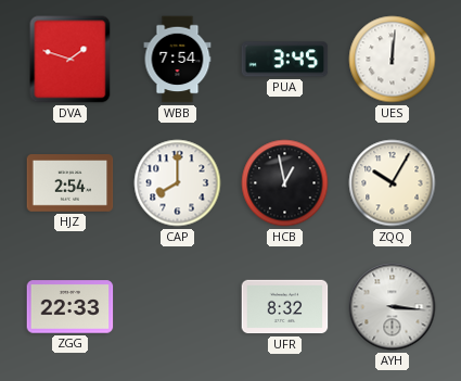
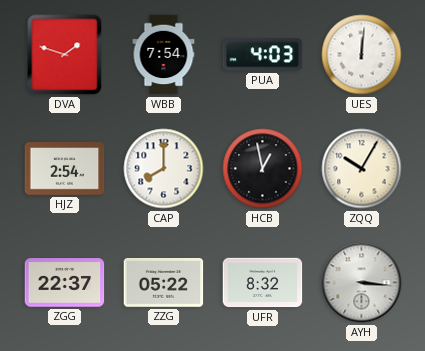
PUA: 3:45 -> 4:03
ZGG: 22:33 -> 22:37
ZZG: none -> 05:22
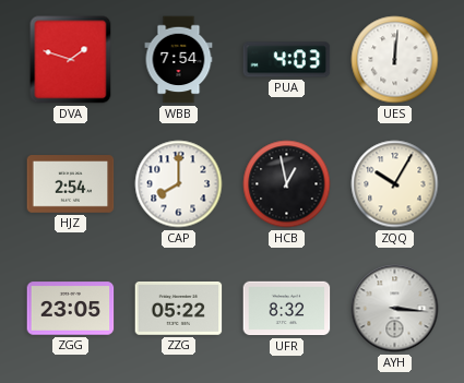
ZGG: 22:37 -> 23:05
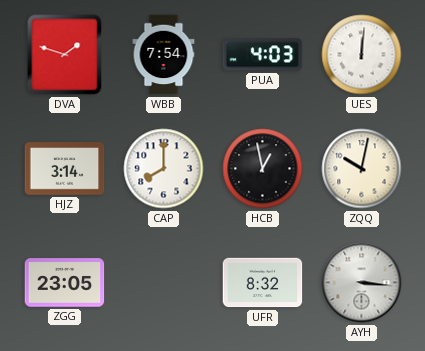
HJZ: 2:54 -> 3:14
ZQQ: 10:05 -> 10:02
ZZG: 05:22 -> none
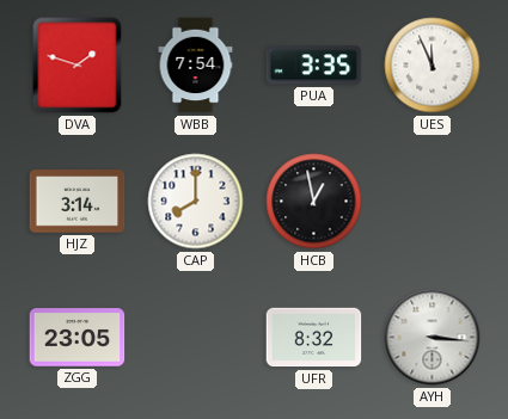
PUA: 4:03 -> 3:35
UES: 12:01 -> 11:56
ZQQ: 10:02 -> none
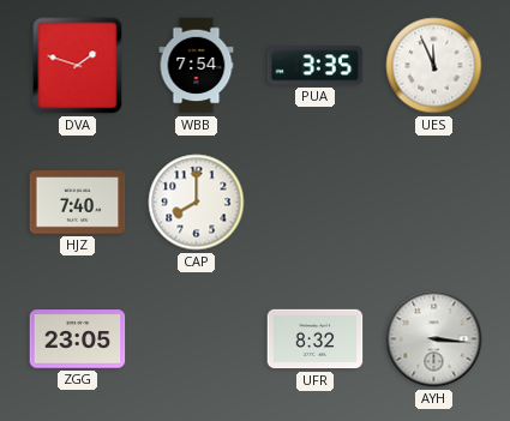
HJZ: 3:14 -> 7:40
HCB: 12:58 -> none
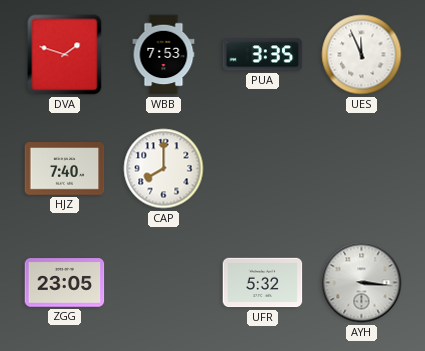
WBB: 7:54 -> 7:53
UFR: 8:32 -> 5:32
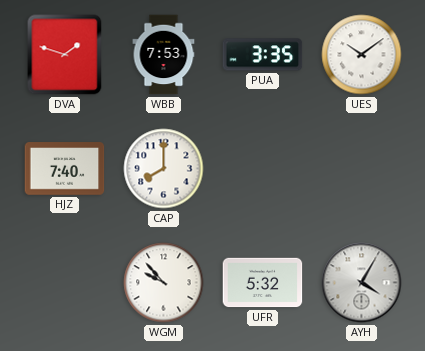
UES: 11:56 -> 10:09
ZGG: 23:05 -> none
WGM: none -> 9:53
AYH: 3:16 -> 4:05
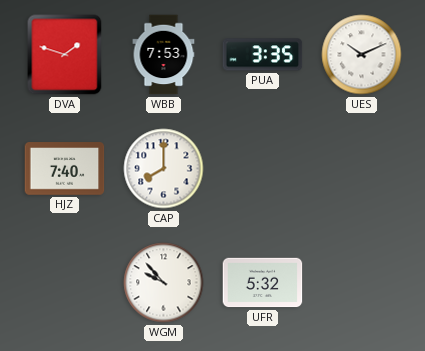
UES: 10:09 -> 10:11
AYH: 4:05 -> none
